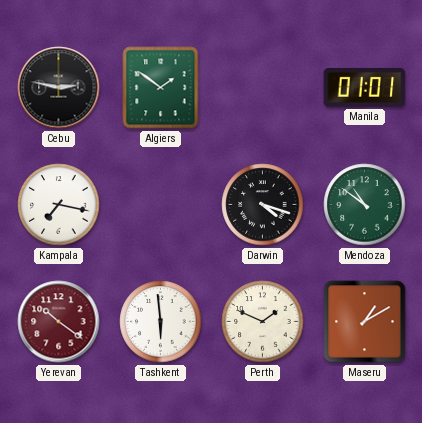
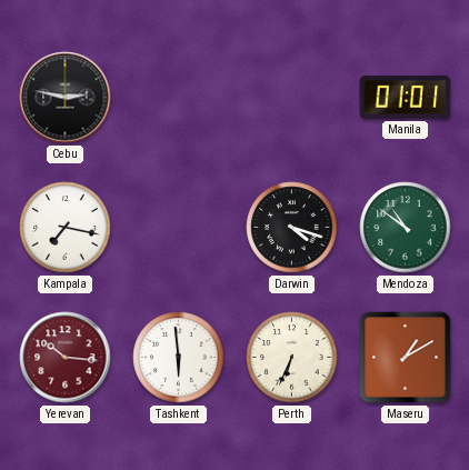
Algiers: 1:51 -> none
Yerevan: 10:21 -> 10:16
Perth: 1:49 -> 6:34
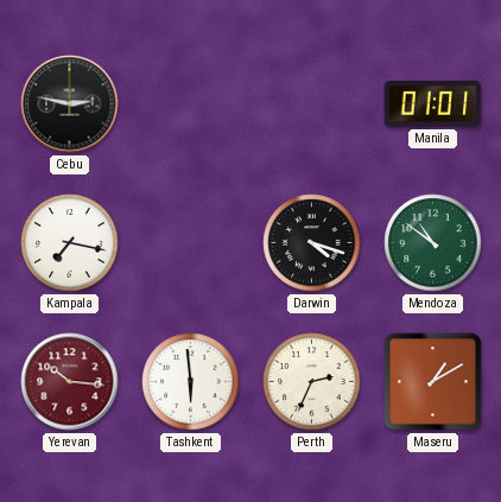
Perth: 6:34 -> 2:34
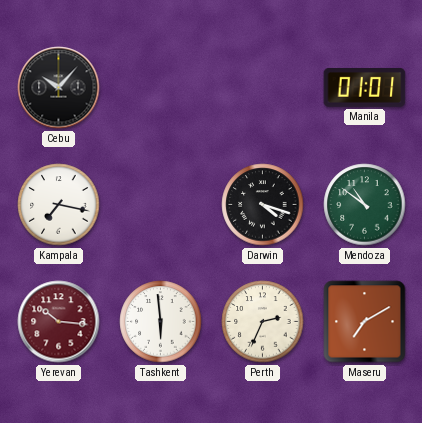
Cebu: 2:47 -> 10:07
Maseru: 1:10 -> 7:10
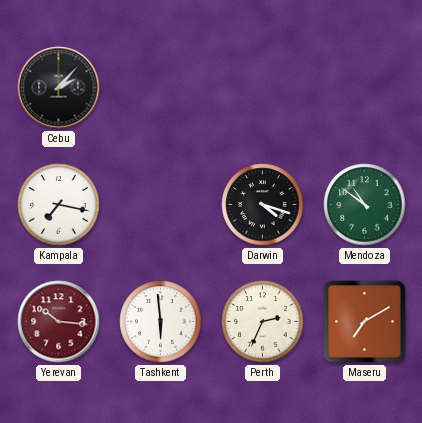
Cebu: 10:07 -> 2:07
Manila: 01:01 -> none
